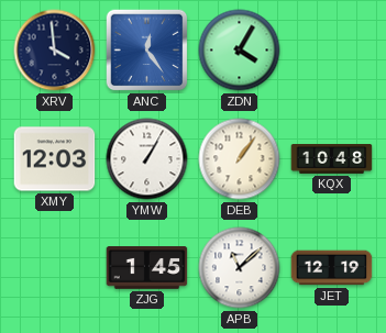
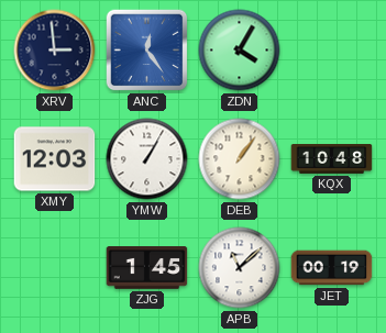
XRV: 3:59 -> 2:59
JET: 12:19 -> 00:19
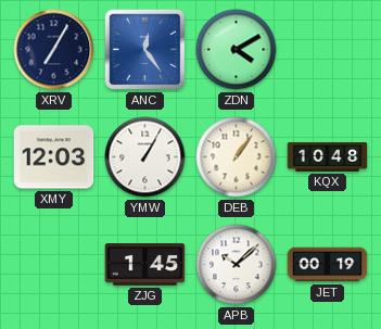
XRV: 2:59 -> 7:05
ZDN: 4:05 -> 4:10
APB: 11:08 -> 10:08
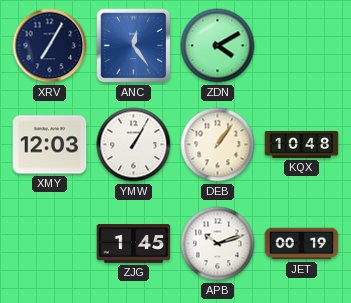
APB: 10:08 -> 10:12
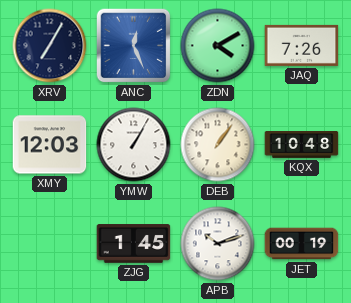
ANC: 12:24 -> 12:26
JAQ: none -> 7:26
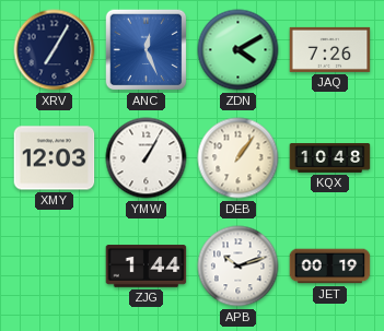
ZJG: 1:45 -> 1:44
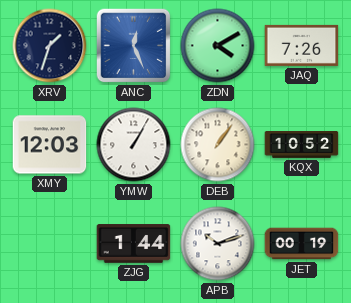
XRV: 7:05 -> 1:33
KQX: 10:48 -> 10:52
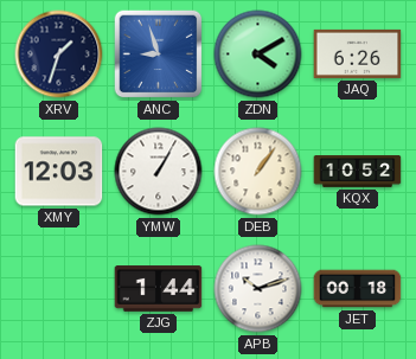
ANC: 12:26 -> 8:57
JAQ: 7:26 -> 6:26
JET: 00:19 -> 00:18
